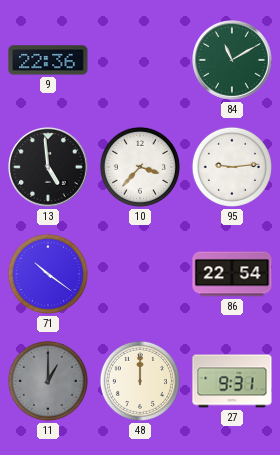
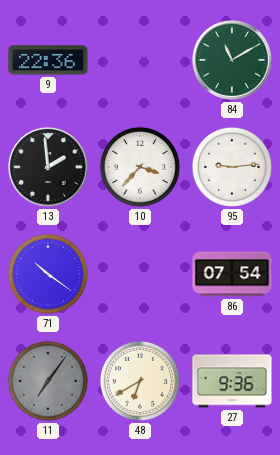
13: 4:59 -> 1:59
86: 22:54 -> 07:54
11: 1:00 -> 7:06
48: 12:00 -> 6:40
27: 9:31 -> 9:36
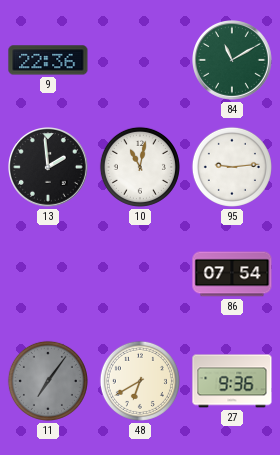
10: 3:37 -> 11:02
71: 10:21 -> none
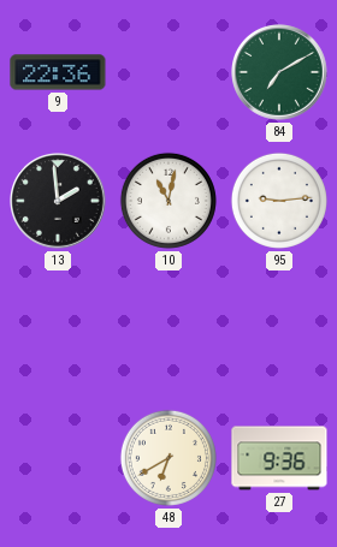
84: 11:10 -> 7:10
86: 07:54 -> none
11: 7:06 -> none
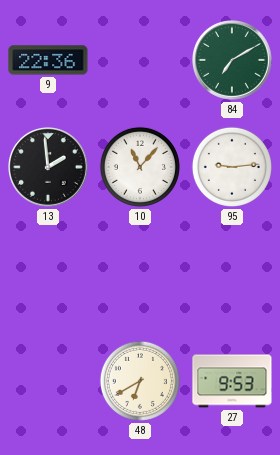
10: 11:02 -> 11:07
27: 9:36 -> 9:53
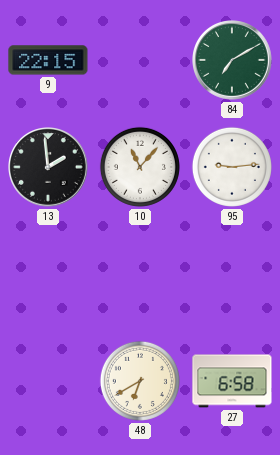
9: 22:36 -> 22:15
27: 9:53 -> 6:58
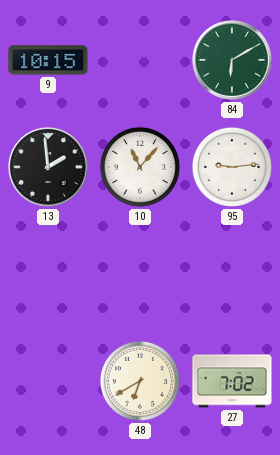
9: 22:15 -> 10:15
84: 7:10 -> 6:10
27: 6:58 -> 7:02
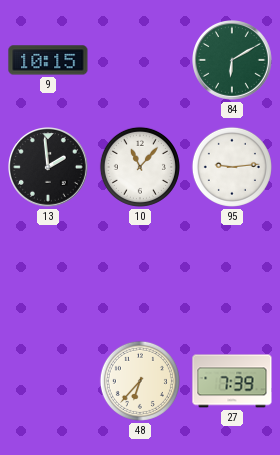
48: 6:40 -> 6:37
27: 7:02 -> 7:39
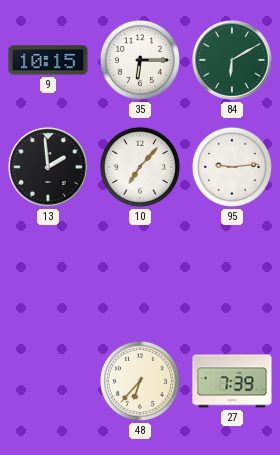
35: none -> 6:15
10: 11:07 -> 7:07
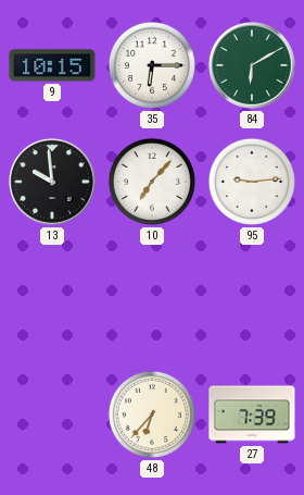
13: 1:59 -> 9:59
